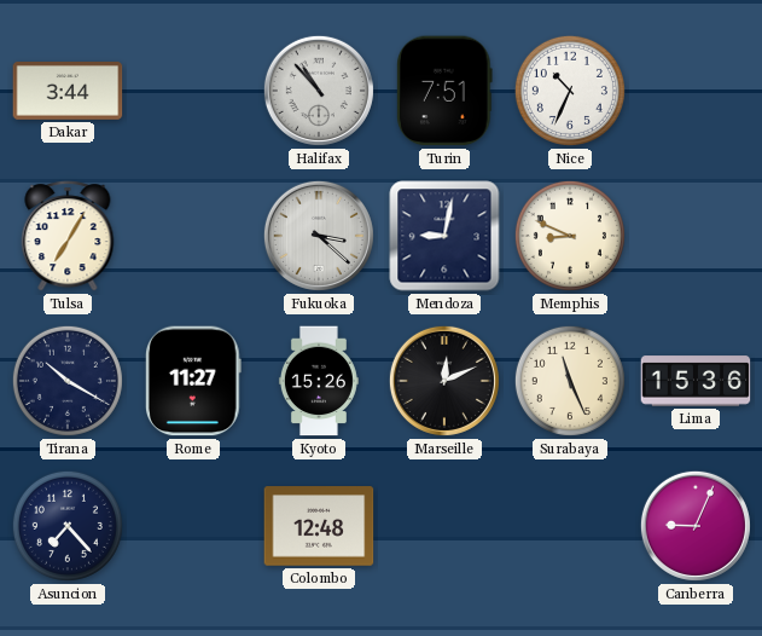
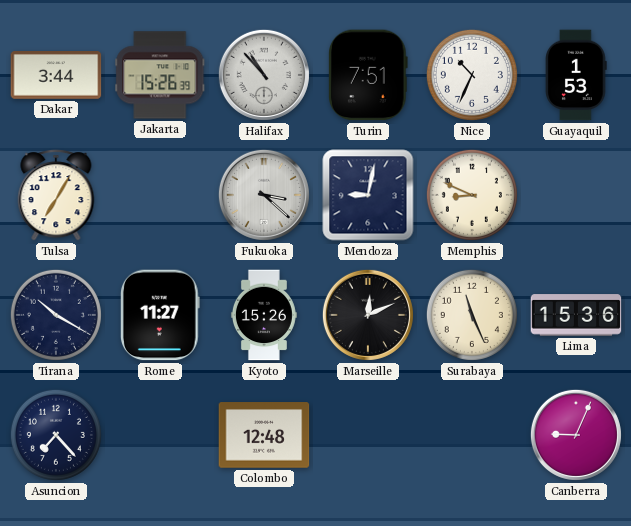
Jakarta: none -> 15:26
Guayaquil: none -> 1:53
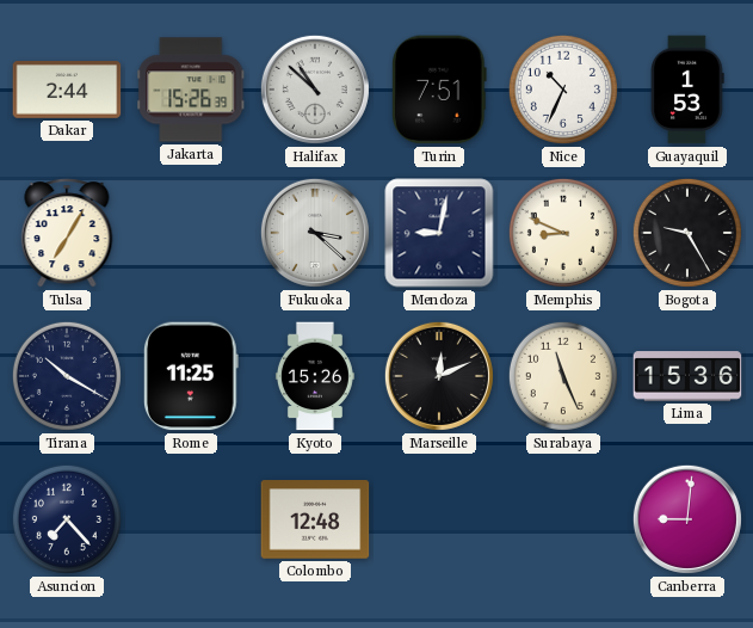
Dakar: 3:44 -> 2:44
Halifax: 10:53 -> 10:52
Bogota: none -> 9:25
Rome: 11:27 -> 11:25
Canberra: 9:04 -> 9:01
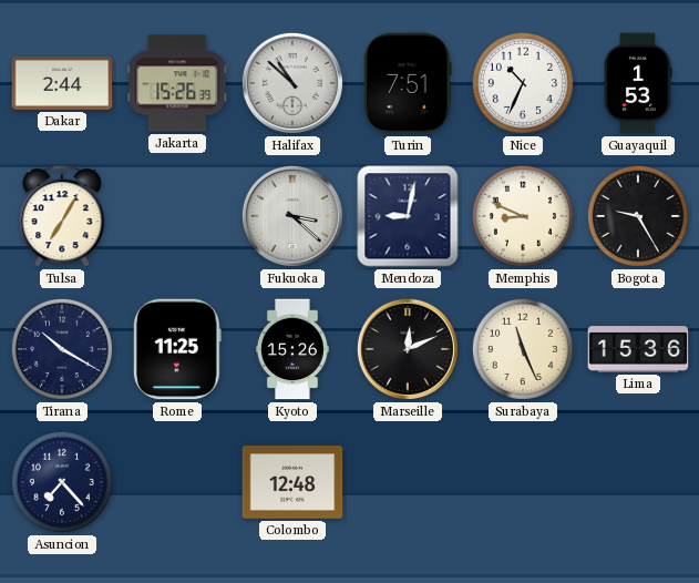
Canberra: 9:01 -> none
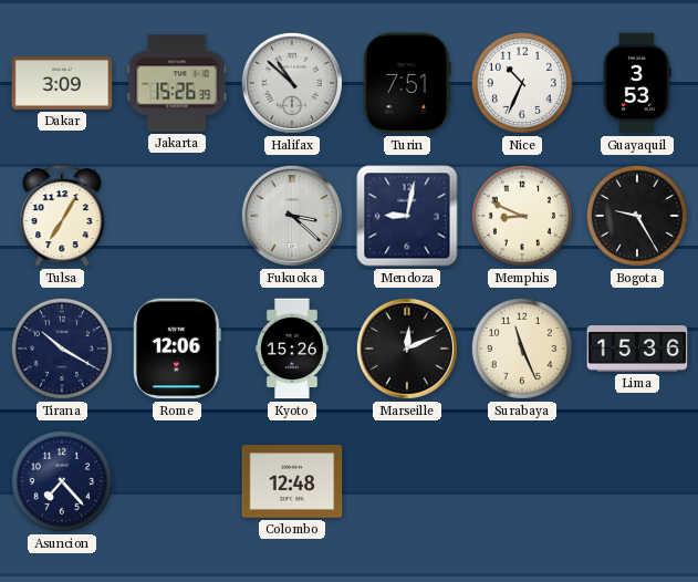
Dakar: 2:44 -> 3:09
Guayaquil: 1:53 -> 3:53
Rome: 11:25 -> 12:06
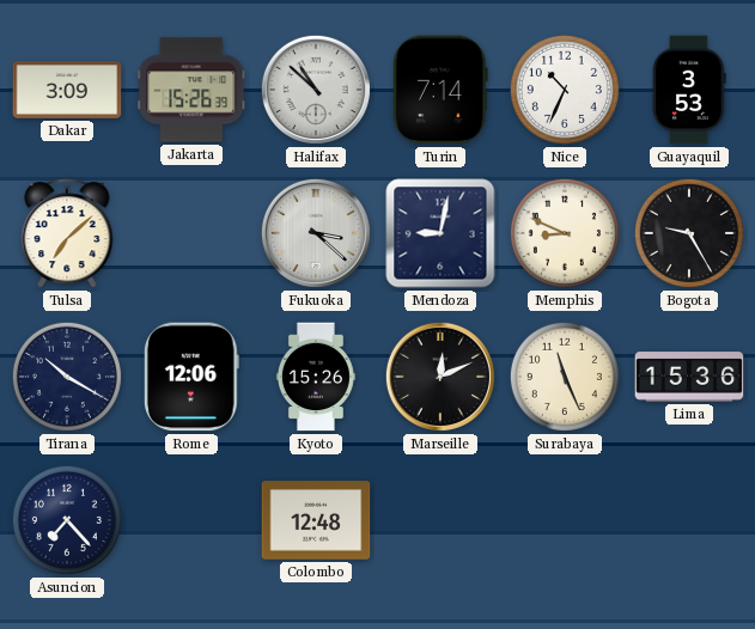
Turin: 7:51 -> 7:14
Tulsa: 7:05 -> 7:08
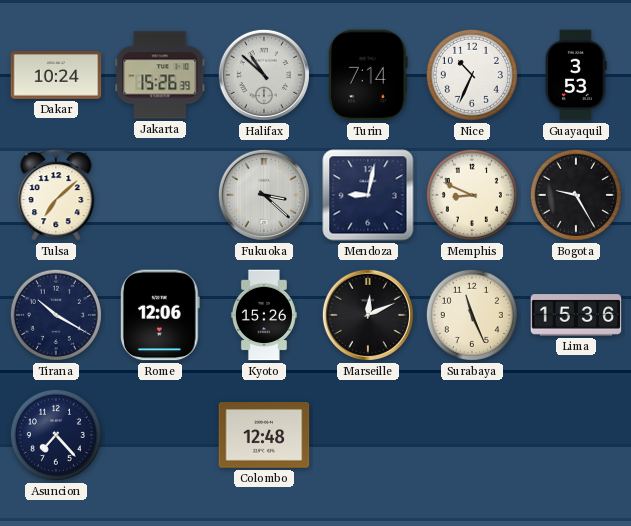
Dakar: 3:09 -> 10:24
